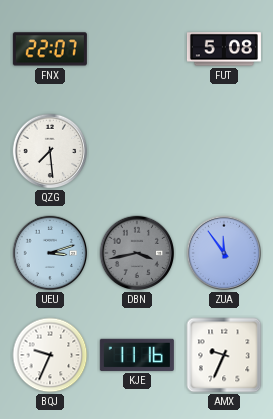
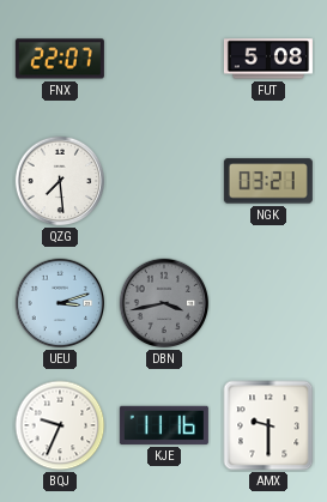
NGK: none -> 03:21
ZUA: 11:54 -> none
AMX: 9:34 -> 9:30
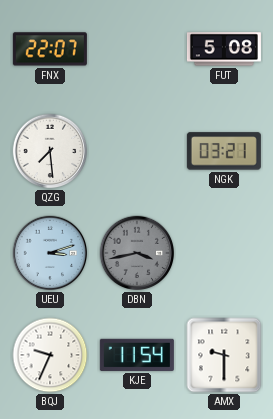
KJE: 11:16 -> 11:54
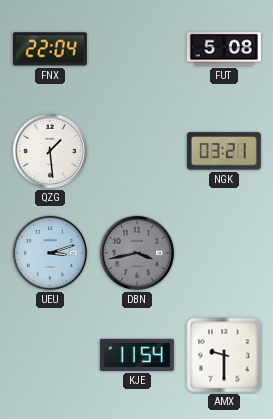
FNX: 22:07 -> 22:04
QZG: 7:29 -> 1:29
BQJ: 9:34 -> none
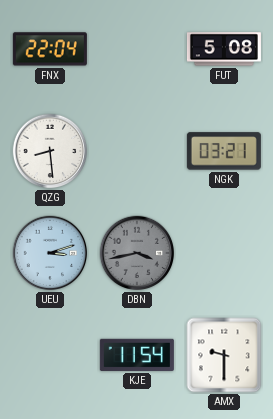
QZG: 1:29 -> 8:29
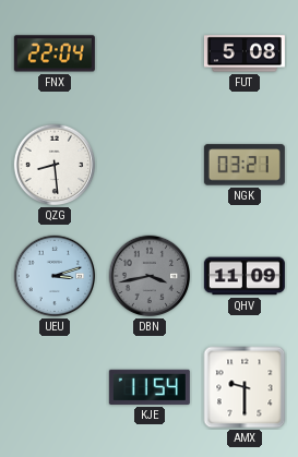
QHV: none -> 11:09
